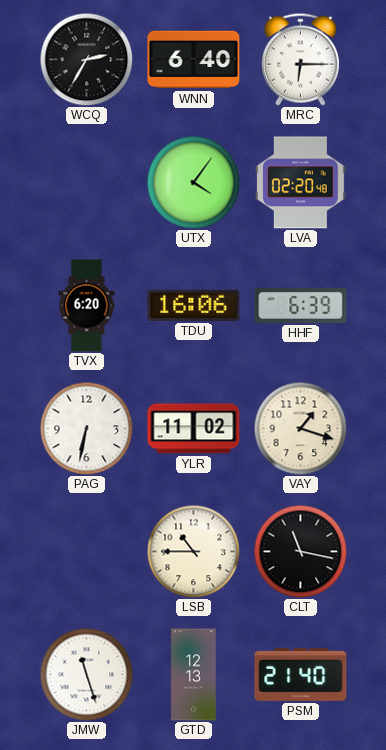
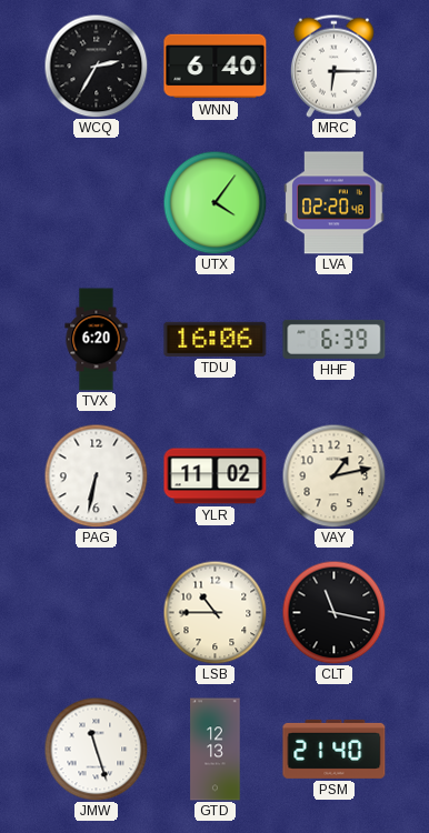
VAY: 1:18 -> 1:13
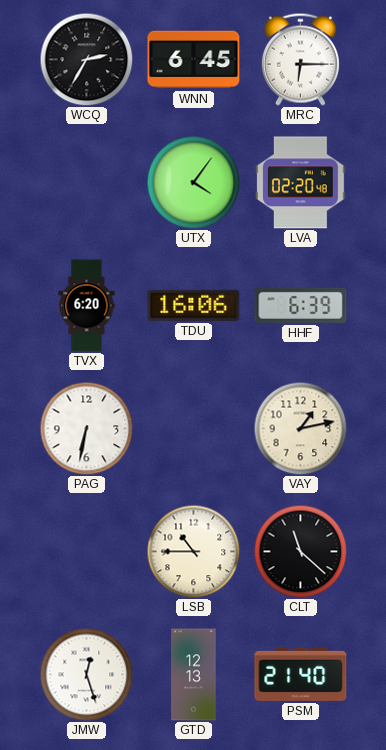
WNN: 6:40 -> 6:45
YLR: 11:02 -> none
CLT: 11:17 -> 11:22
JMW: 11:27 -> 12:27
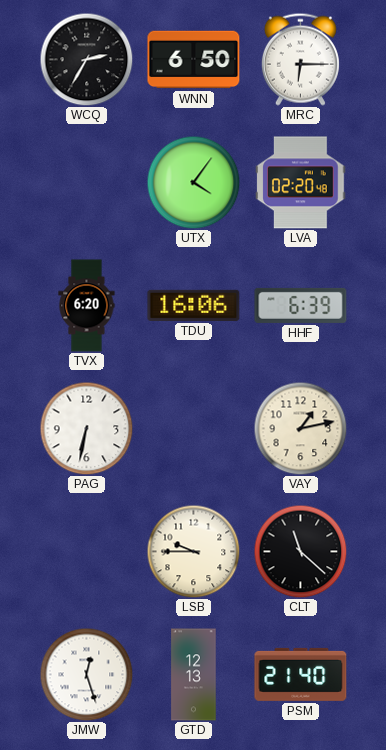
WNN: 6:45 -> 6:50
LSB: 10:45 -> 9:45
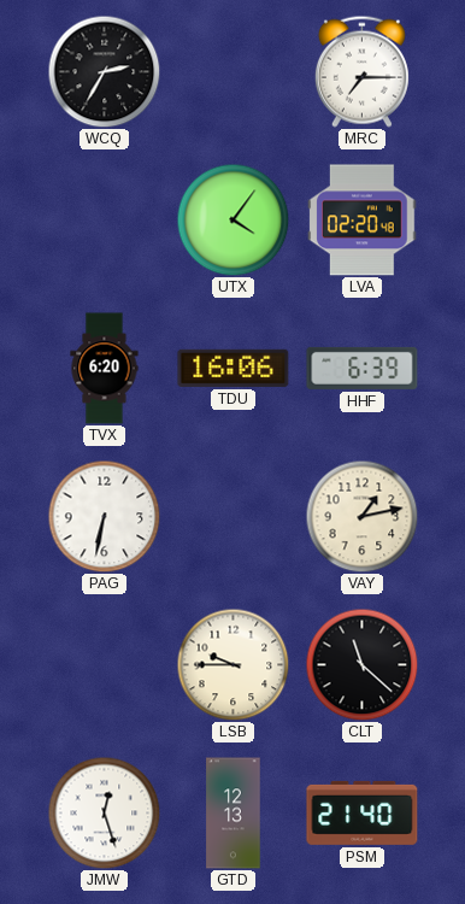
WNN: 6:50 -> none
MRC: 6:15 -> 7:15
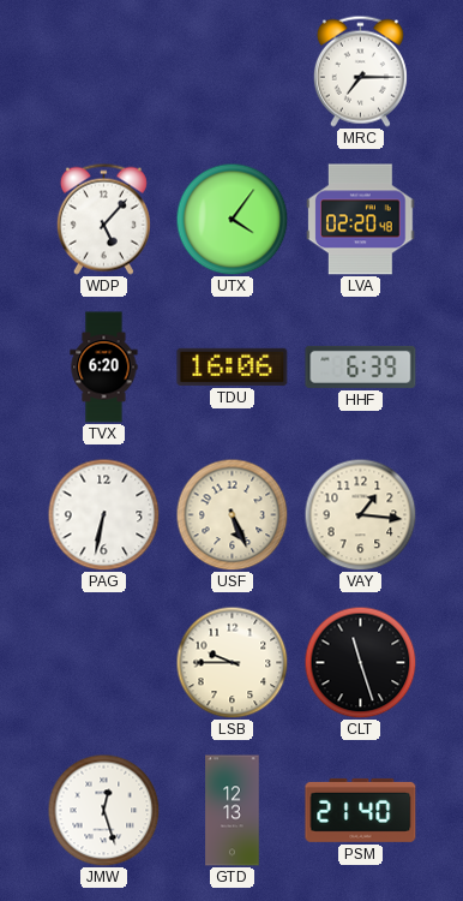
WCQ: 2:35 -> none
WDP: none -> 5:07
USF: none -> 5:26
VAY: 1:13 -> 1:16
CLT: 11:22 -> 11:27
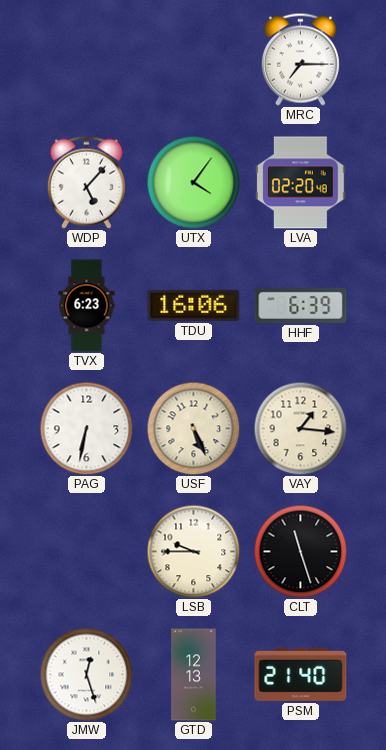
TVX: 6:20 -> 6:23
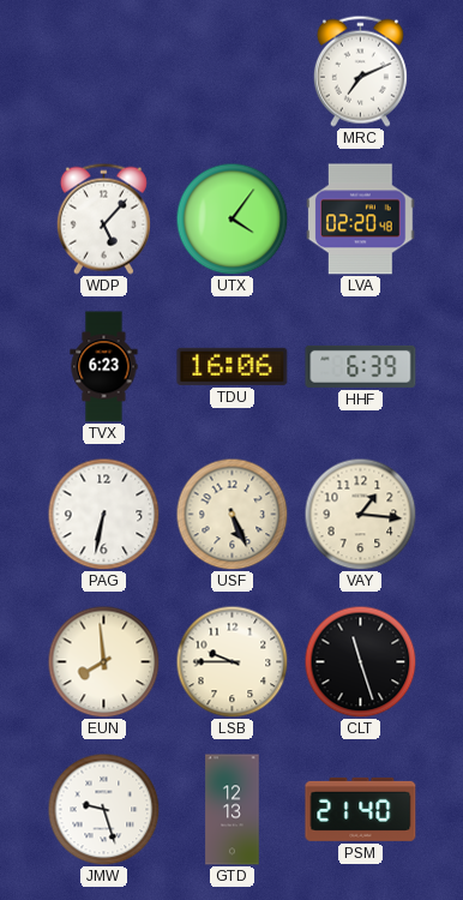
MRC: 7:15 -> 7:11
EUN: none -> 7:59
JMW: 12:27 -> 9:27
